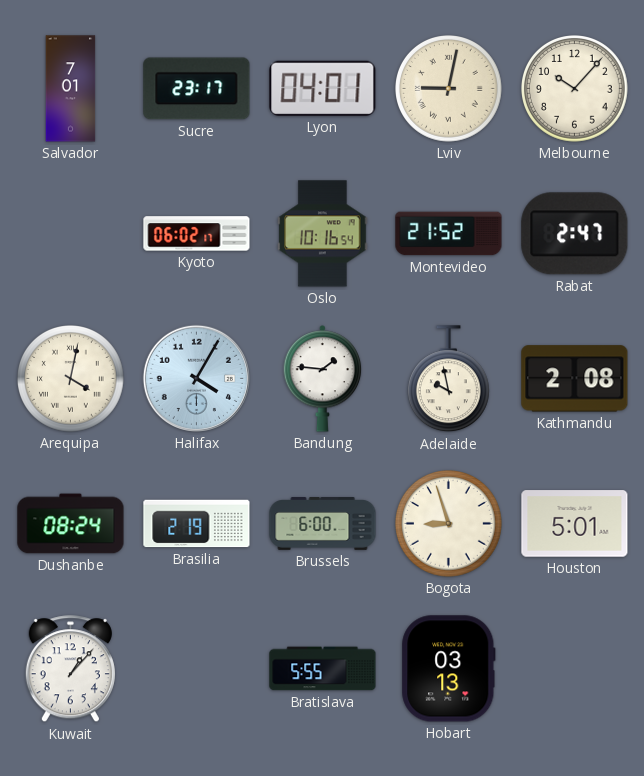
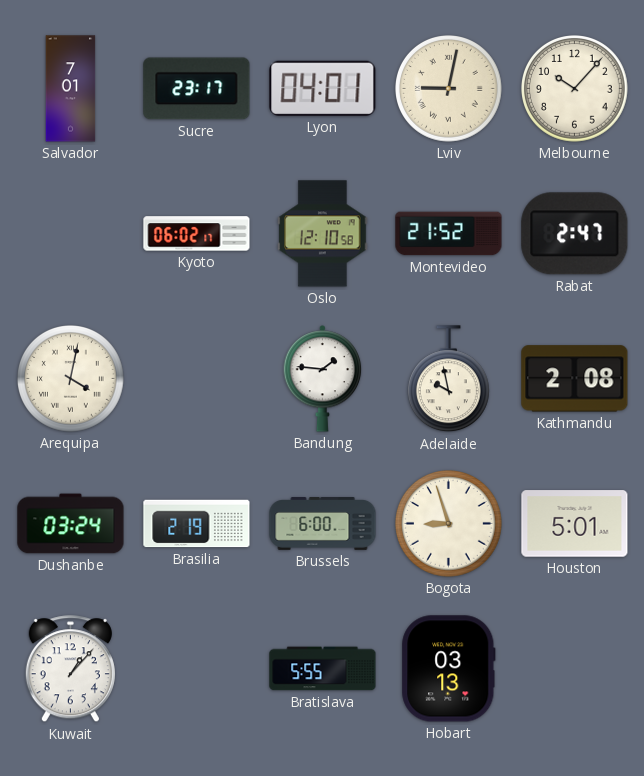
Oslo: 10:16 -> 12:10
Halifax: 4:05 -> none
Dushanbe: 08:24 -> 03:24
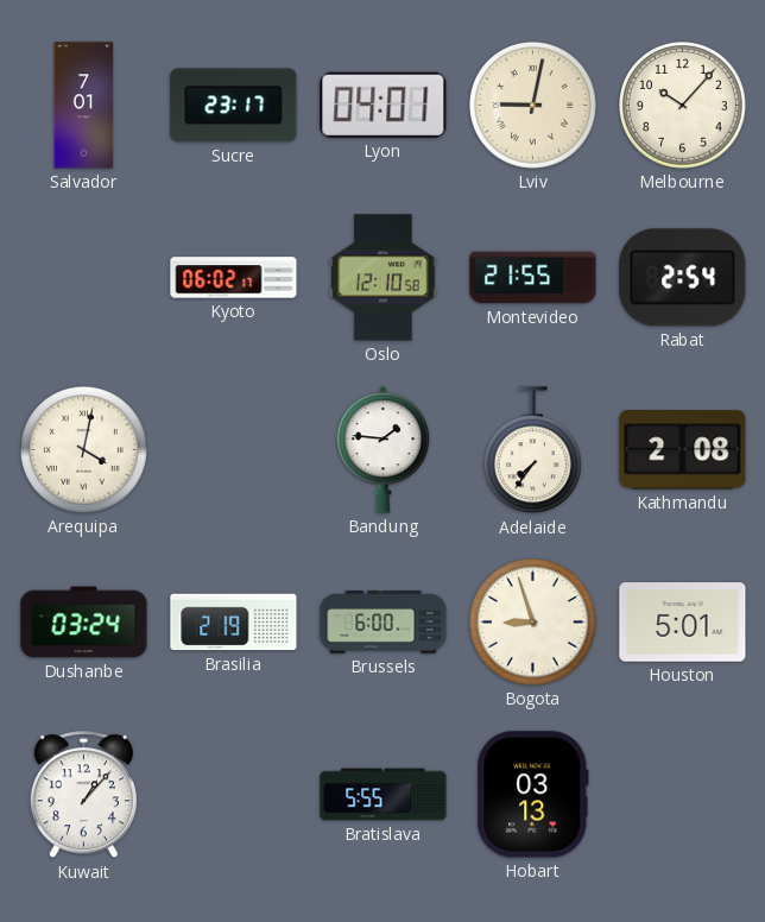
Montevideo: 21:52 -> 21:55
Rabat: 2:47 -> 2:54
Adelaide: 9:58 -> 7:36
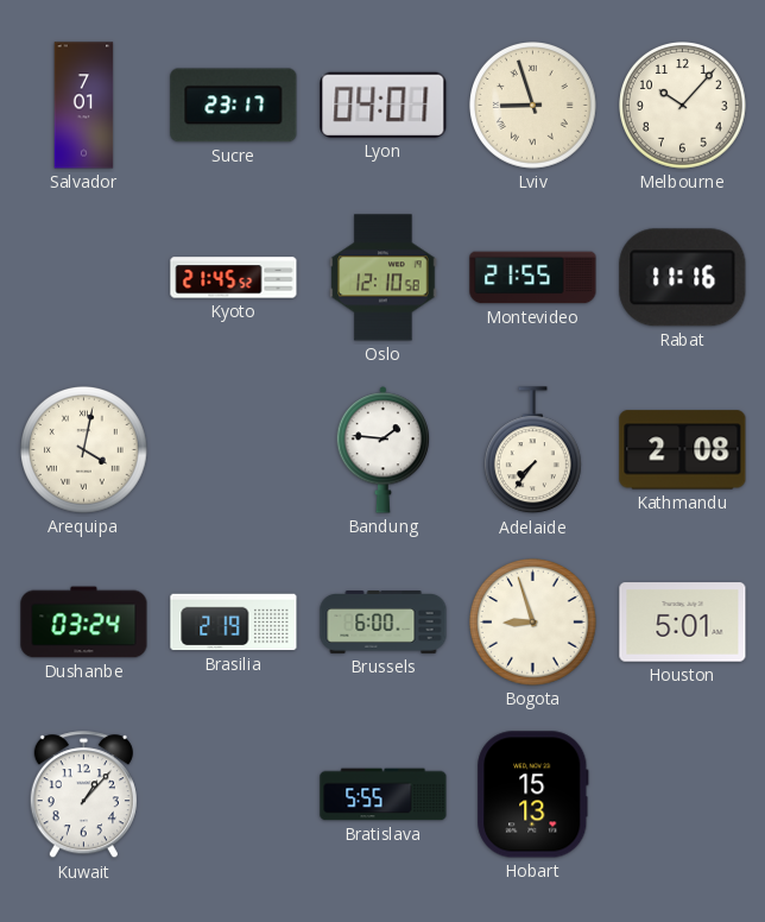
Lviv: 9:02 -> 8:57
Kyoto: 06:02 -> 21:45
Rabat: 2:54 -> 11:16
Hobart: 03:13 -> 15:13
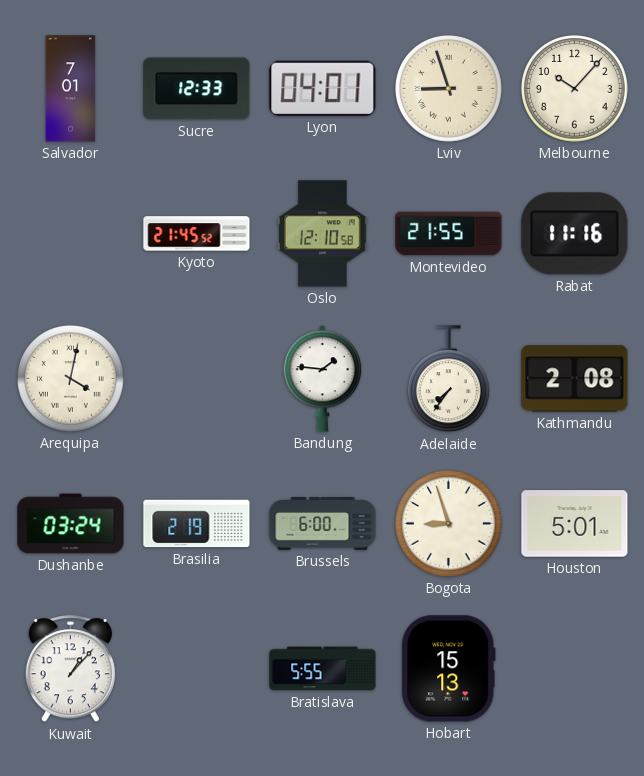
Sucre: 23:17 -> 12:33
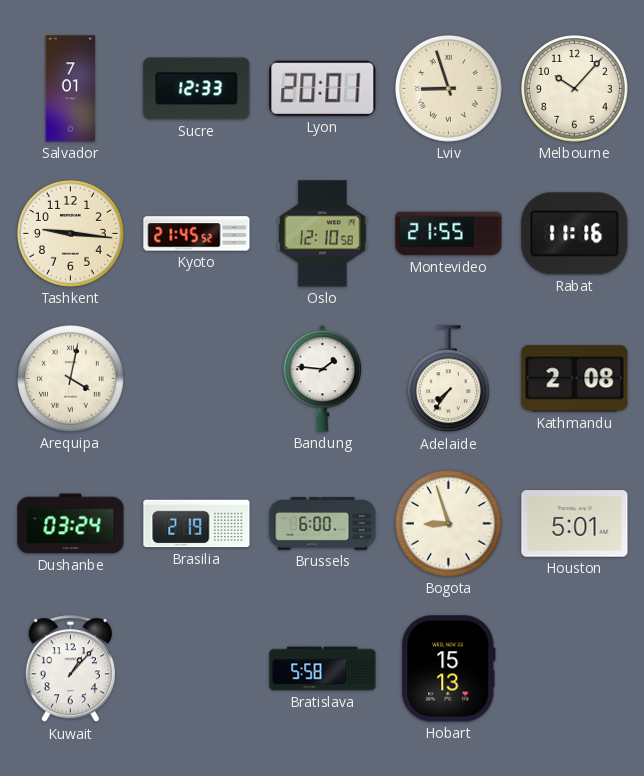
Lyon: 04:01 -> 20:01
Tashkent: none -> 9:16
Bratislava: 5:55 -> 5:58
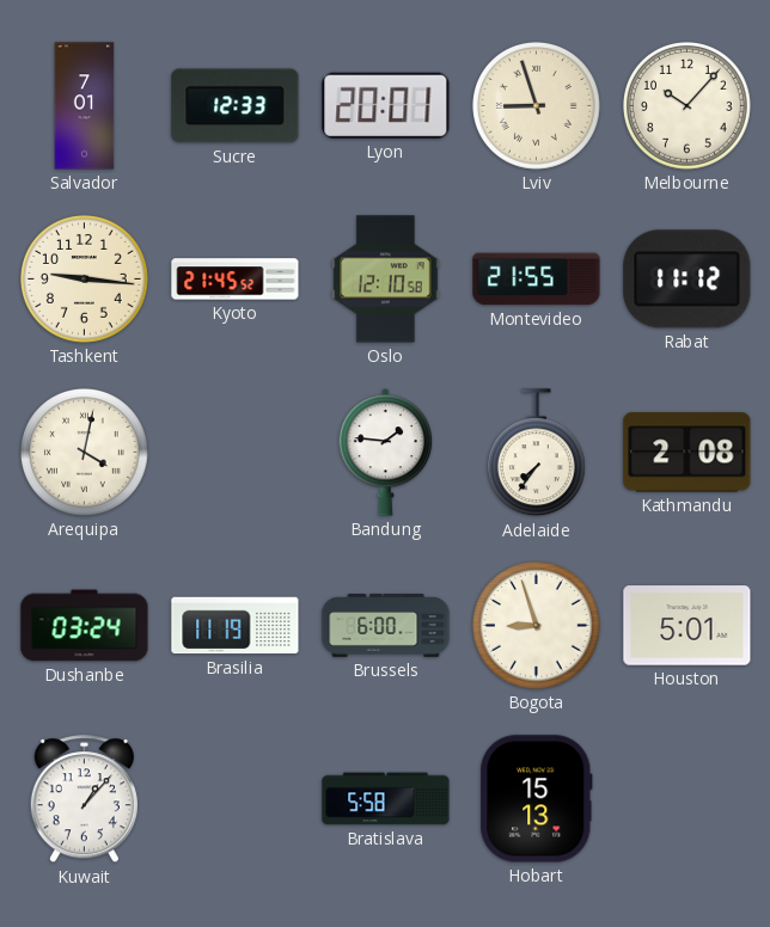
Rabat: 11:16 -> 11:12
Brasilia: 2:19 -> 11:19
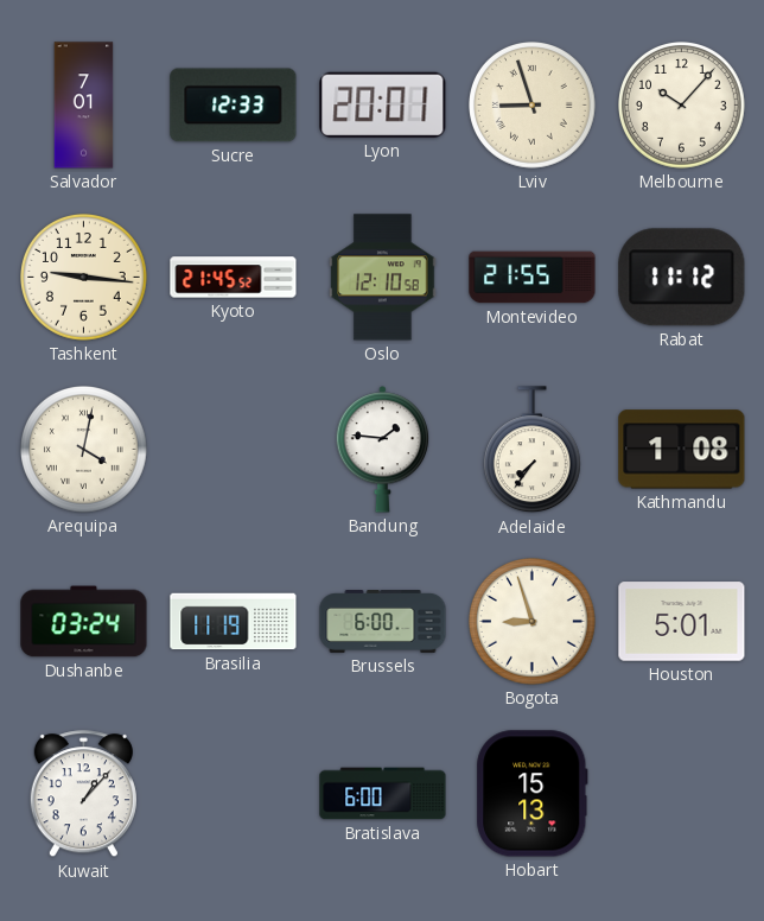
Kathmandu: 2:08 -> 1:08
Bratislava: 5:58 -> 6:00
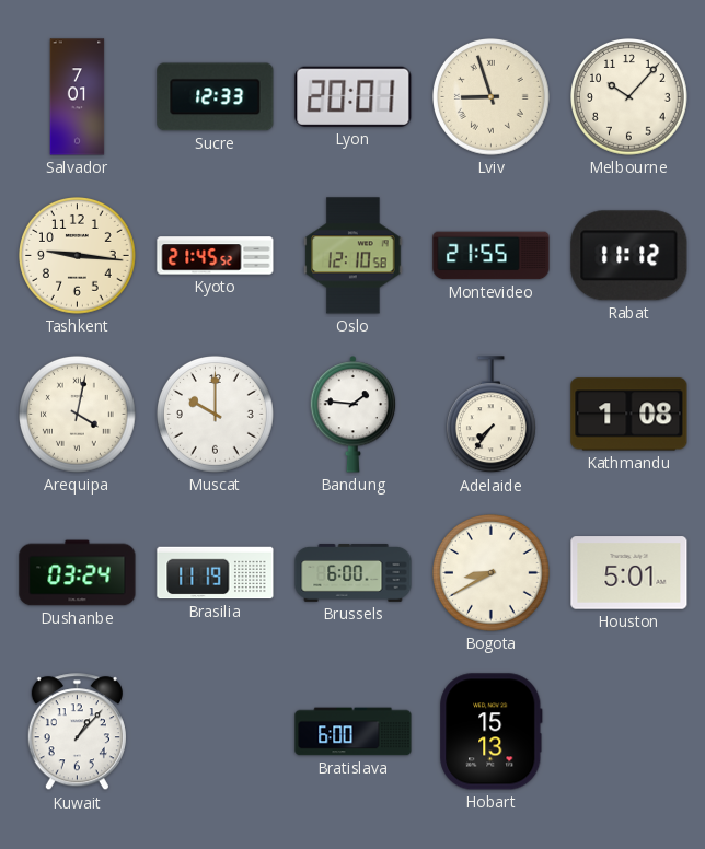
Muscat: none -> 10:00
Bogota: 8:57 -> 8:40
